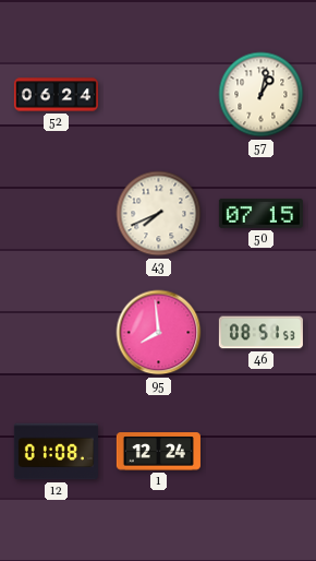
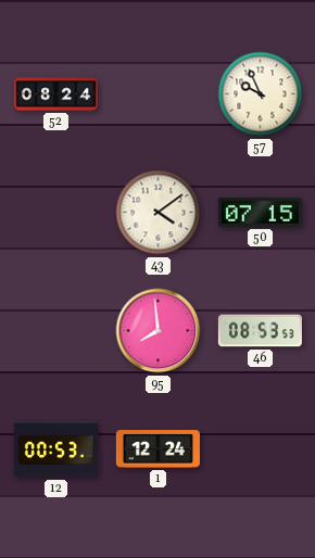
52: 06:24 -> 08:24
57: 1:02 -> 9:56
43: 7:41 -> 4:09
46: 08:51 -> 08:53
12: 01:08 -> 00:53
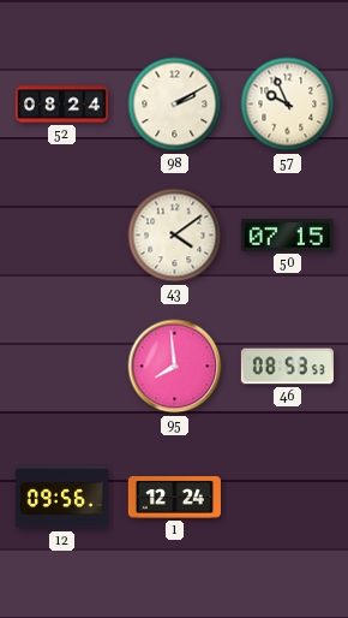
98: none -> 2:10
12: 00:53 -> 09:56
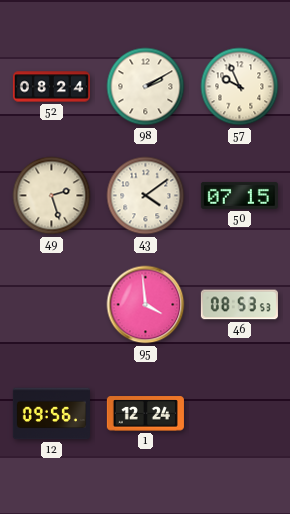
49: none -> 2:27
95: 7:59 -> 3:59
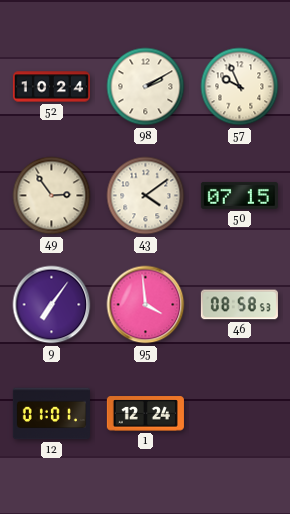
52: 08:24 -> 10:24
49: 2:27 -> 2:54
9: none -> 7:06
46: 08:53 -> 08:58
12: 09:56 -> 01:01
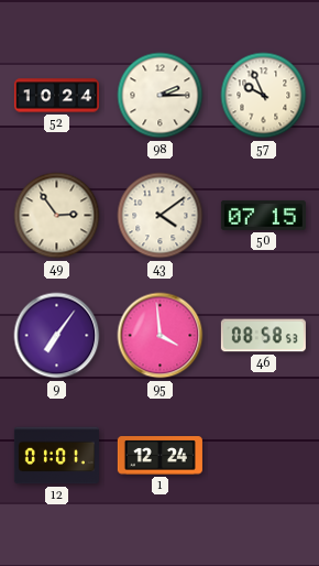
98: 2:10 -> 2:15
